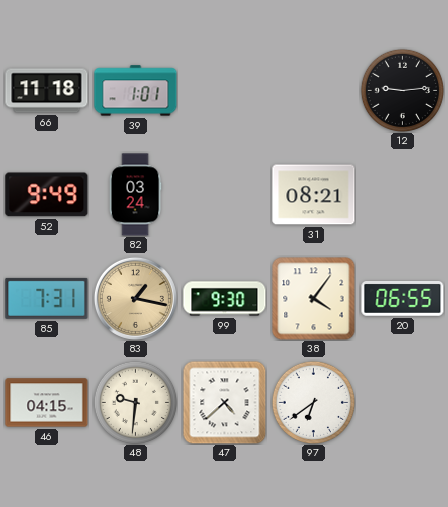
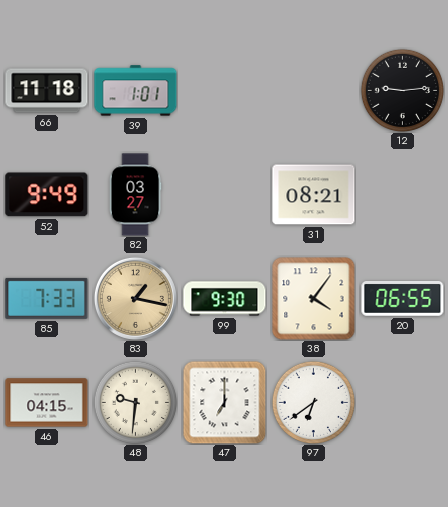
82: 03:24 -> 03:27
85: 7:31 -> 7:33
47: 4:38 -> 7:00
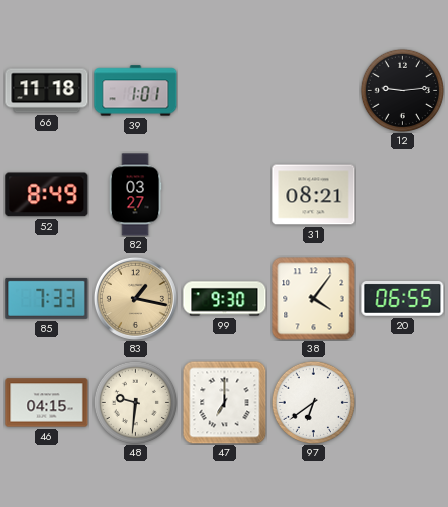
52: 9:49 -> 8:49
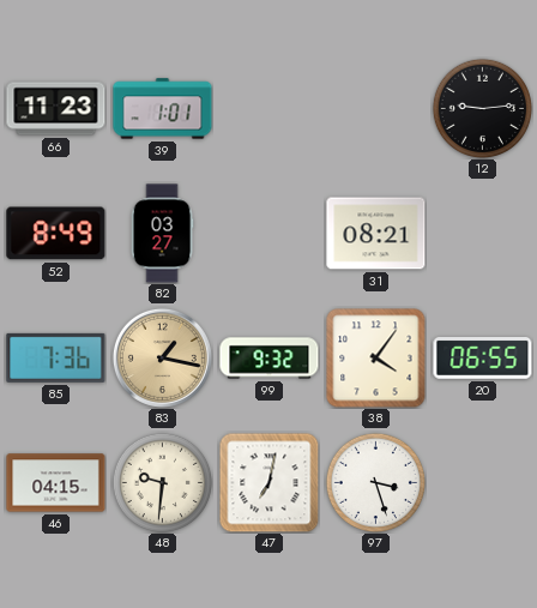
66: 11:18 -> 11:23
85: 7:33 -> 7:36
99: 9:30 -> 9:32
47: 7:00 -> 7:02
97: 6:39 -> 3:27
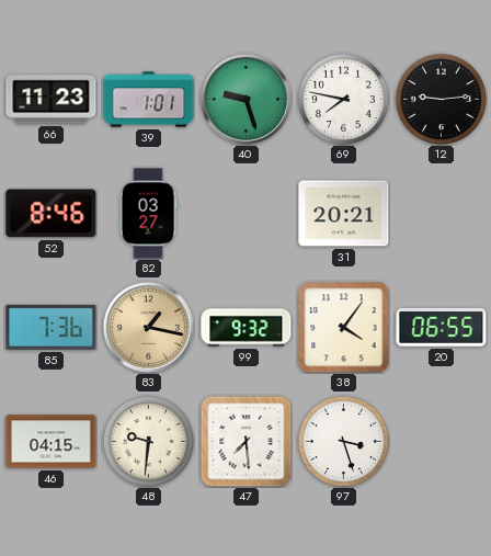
40: none -> 9:27
69: none -> 7:47
52: 8:49 -> 8:46
31: 08:21 -> 20:21
47: 7:02 -> 7:29
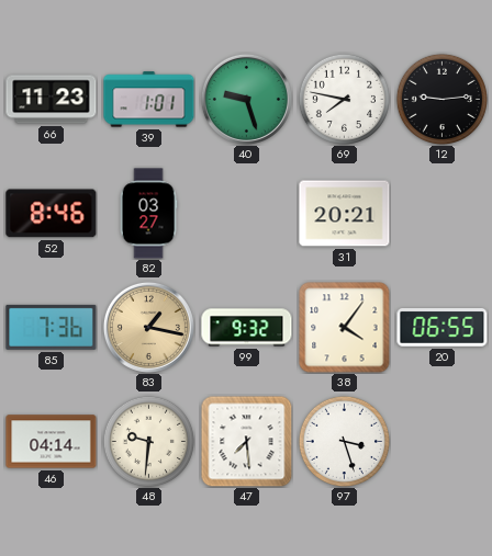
46: 04:15 -> 04:14
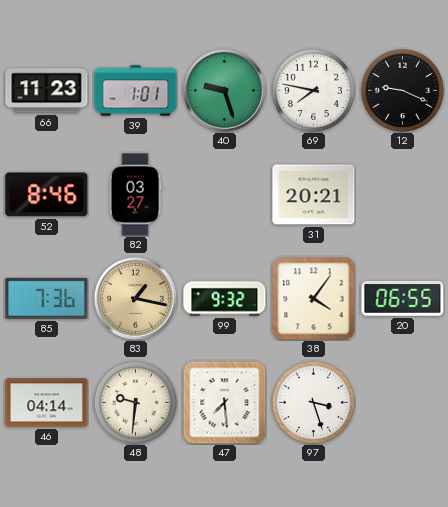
12: 9:14 -> 9:19
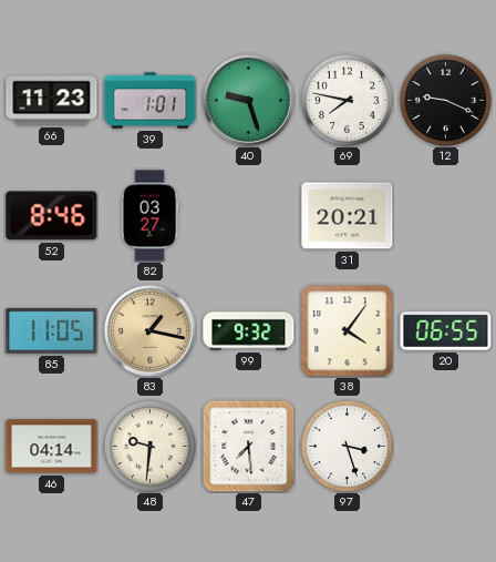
85: 7:36 -> 11:05
